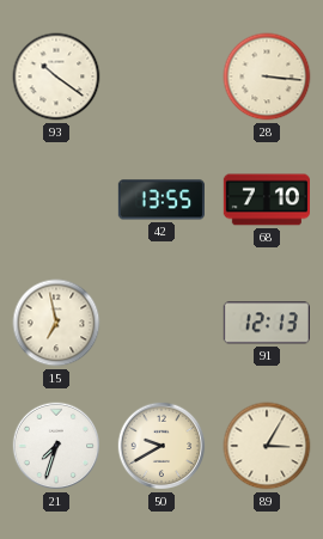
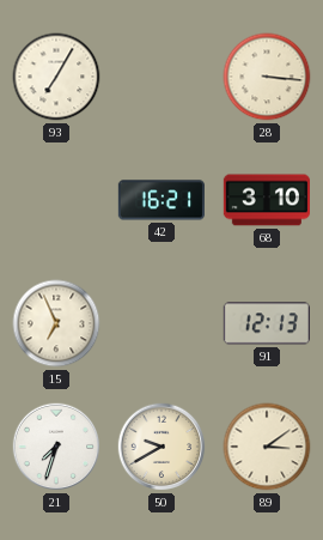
93: 10:21 -> 7:05
42: 13:55 -> 16:21
68: 7:10 -> 3:10
15: 6:58 -> 6:56
89: 3:05 -> 3:09
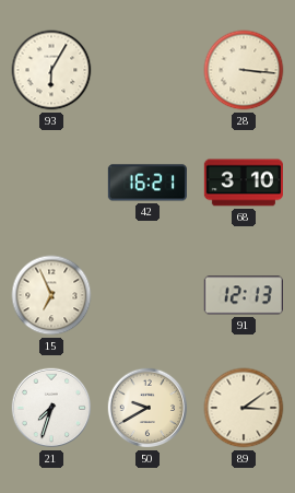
93: 7:05 -> 6:05
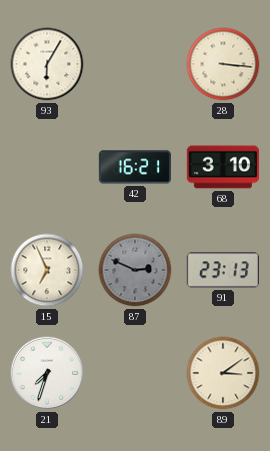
87: none -> 2:49
91: 12:13 -> 23:13
50: 9:40 -> none
